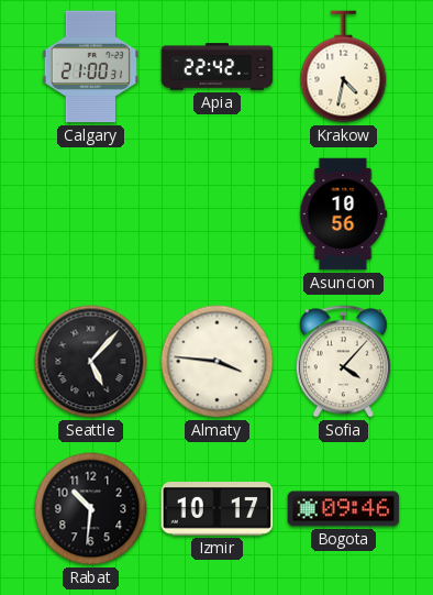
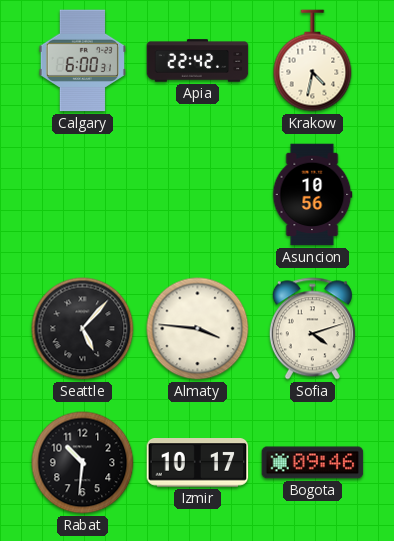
Calgary: 21:00 -> 6:00
Sofia: 4:07 -> 4:12
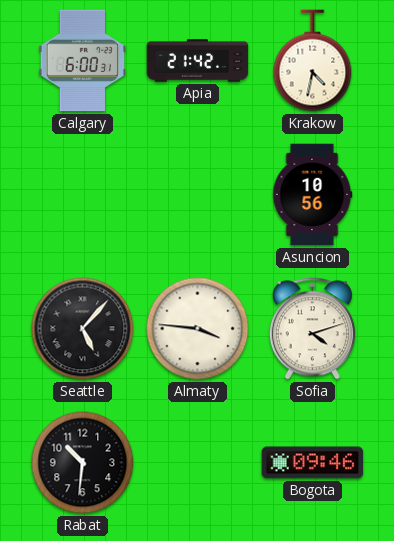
Apia: 22:42 -> 21:42
Izmir: 10:17 -> none
